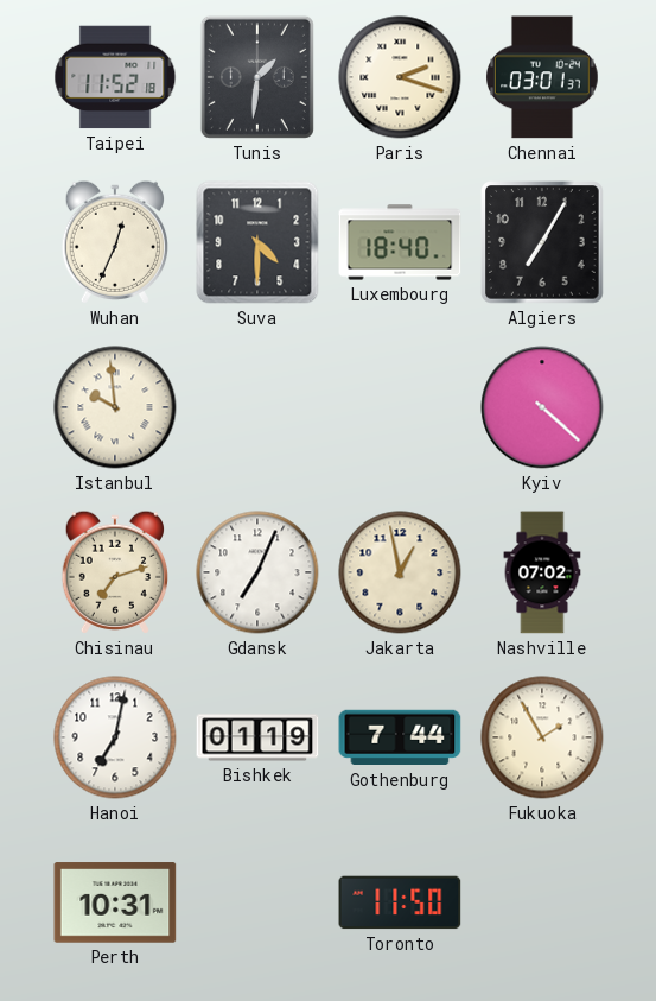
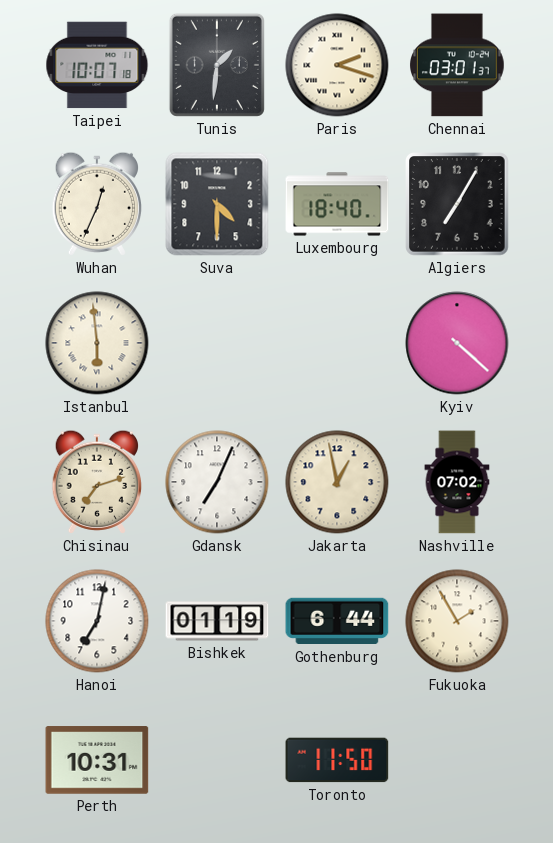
Taipei: 11:52 -> 10:07
Istanbul: 9:59 -> 5:59
Gothenburg: 7:44 -> 6:44
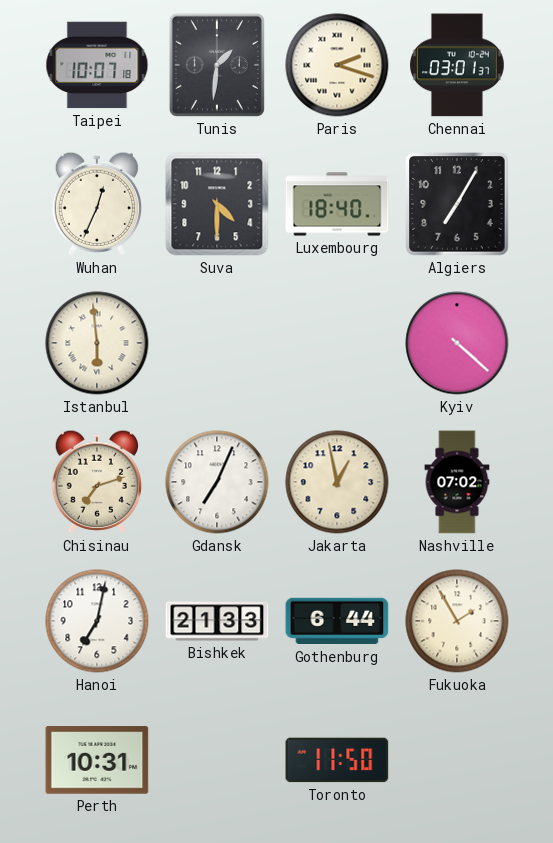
Bishkek: 01:19 -> 21:33
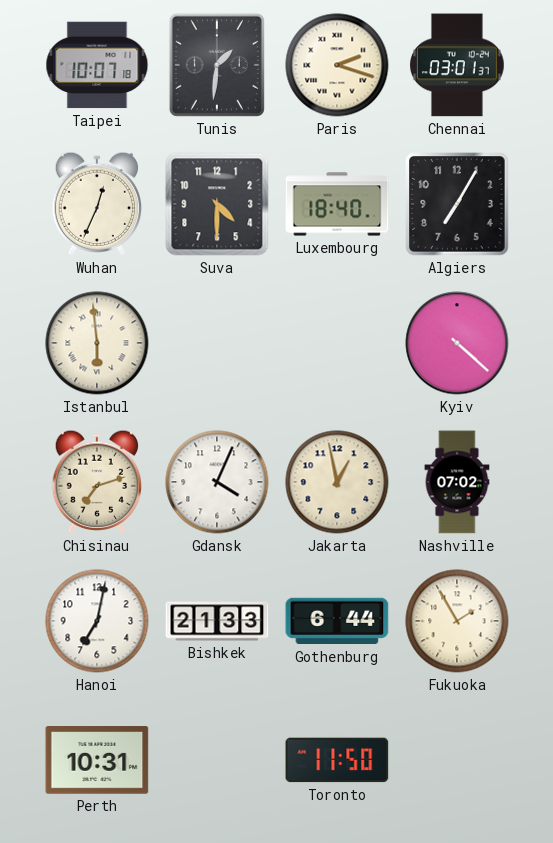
Gdansk: 7:04 -> 4:04
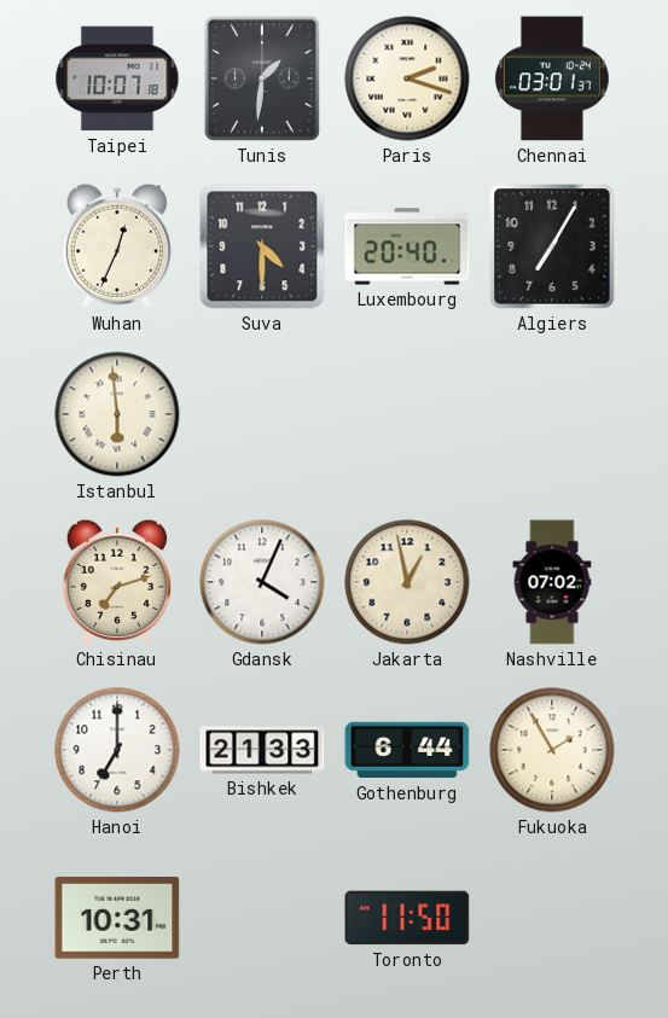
Luxembourg: 18:40 -> 20:40
Kyiv: 4:22 -> none
Hanoi: 7:02 -> 7:00
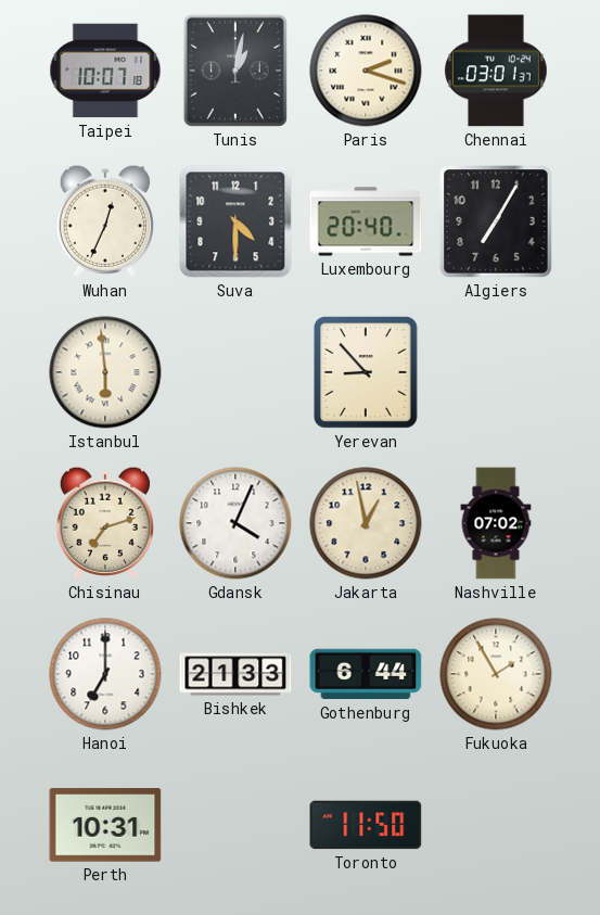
Tunis: 1:31 -> 1:02
Yerevan: none -> 8:53
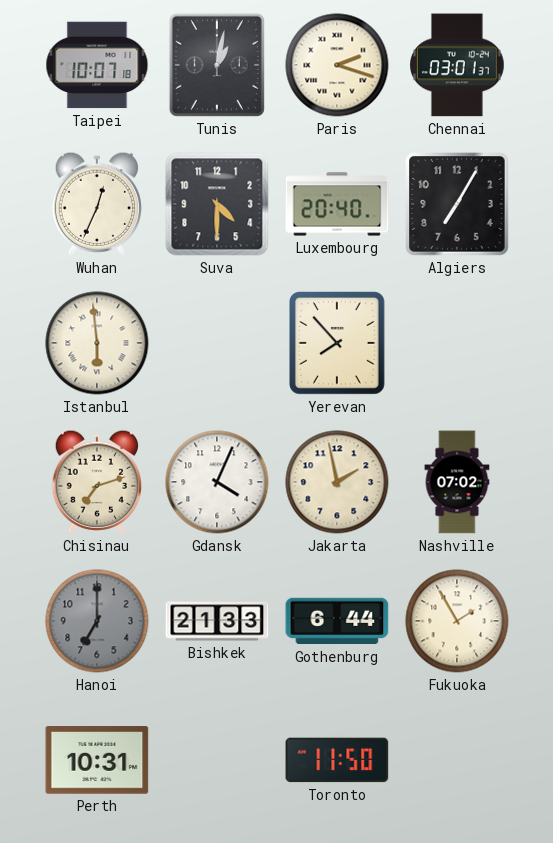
Yerevan: 8:53 -> 7:53
Jakarta: 12:58 -> 1:58
Hanoi dial: white -> grey
